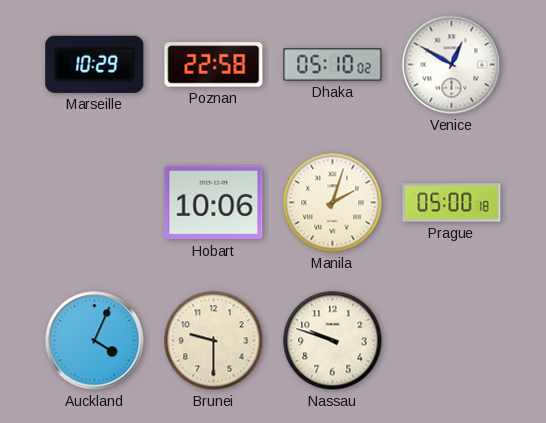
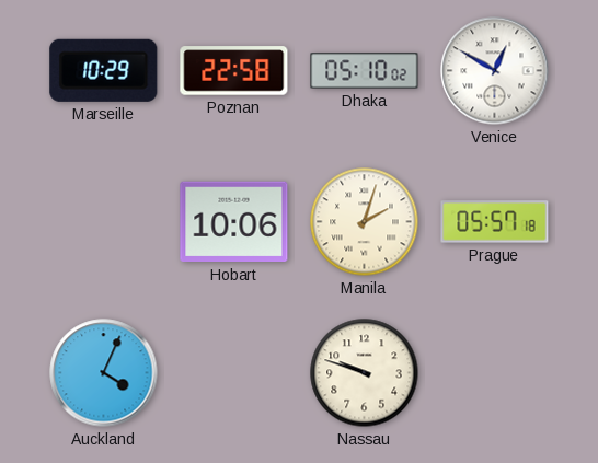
Prague: 05:00 -> 05:57
Brunei: 9:30 -> none
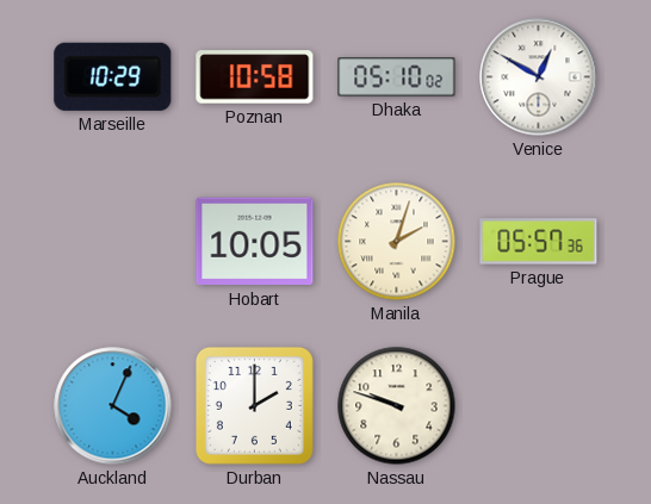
Poznan: 22:58 -> 10:58
Hobart: 10:06 -> 10:05
Prague: 05:57:18 -> 05:57:36
Durban: none -> 2:00
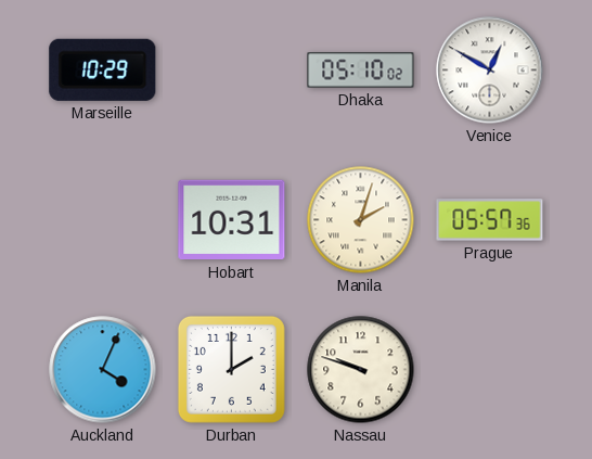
Poznan: 10:58 -> none
Hobart: 10:05 -> 10:31
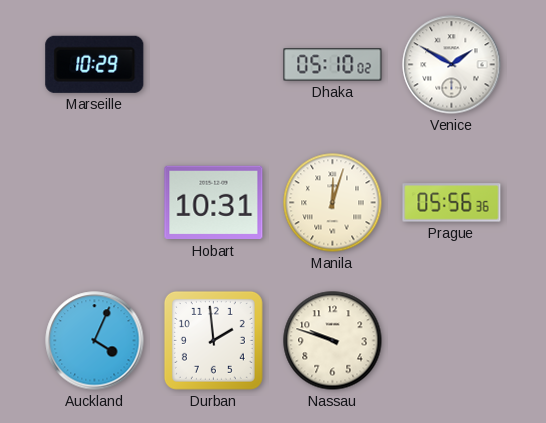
Venice: 12:50 -> 1:50
Manila: 2:03 -> 12:03
Prague: 05:57 -> 05:56
Durban: 2:00 -> 1:59
